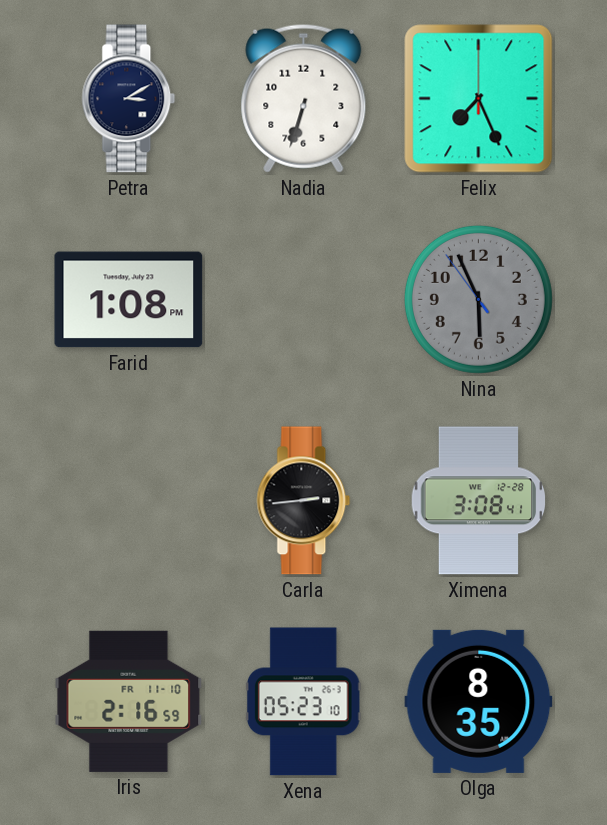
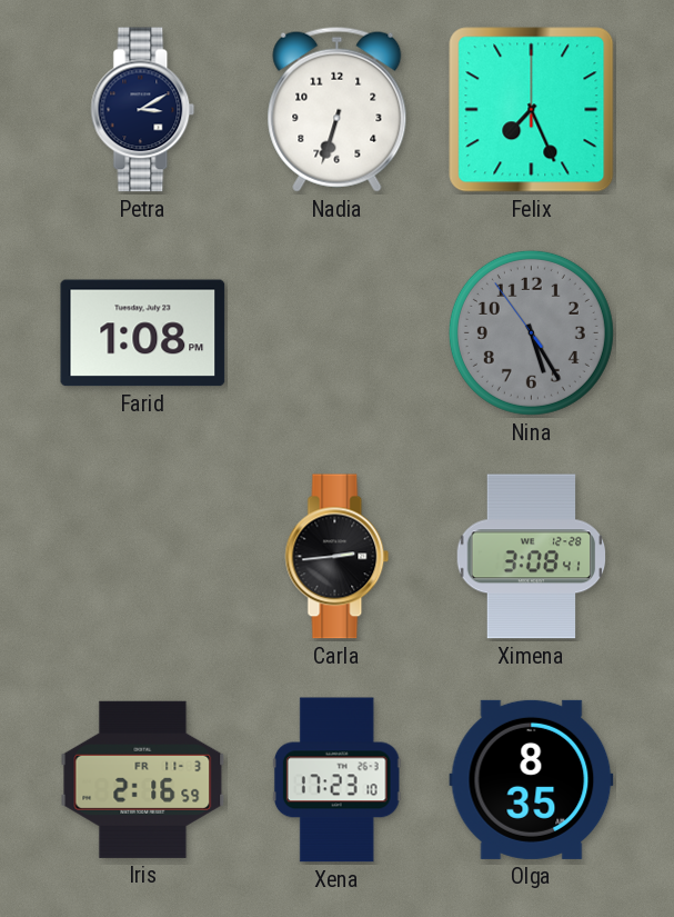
Nina: 5:55 -> 5:24
Iris date: FR 11-10 -> FR 11-3
Xena: 05:23 -> 17:23
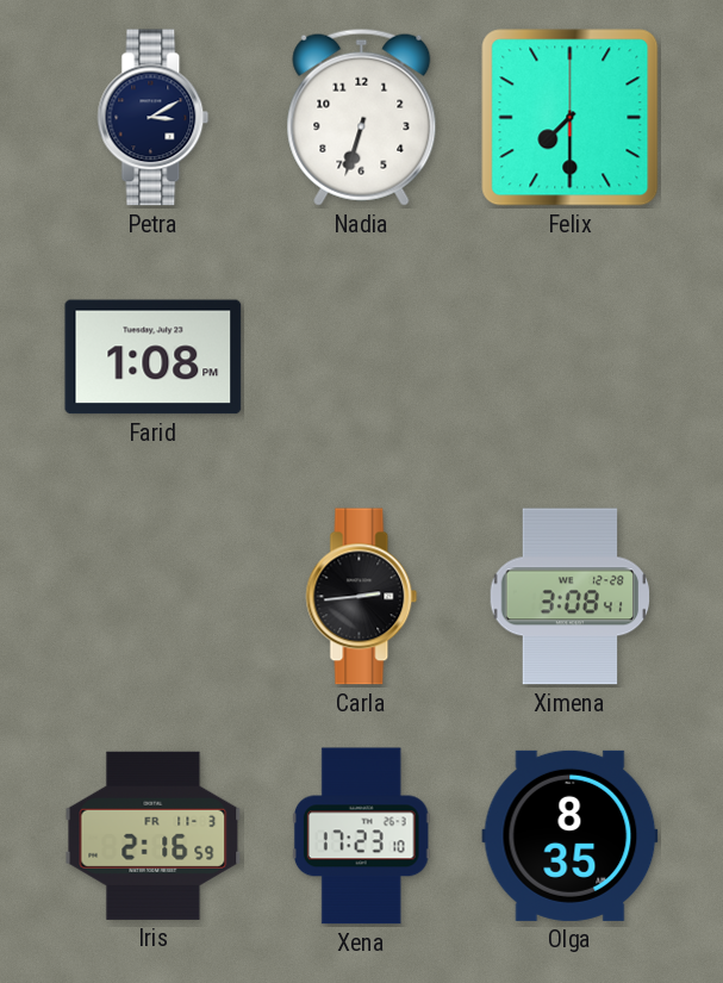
Felix: 7:26 -> 7:30
Nina: 5:24 -> none
